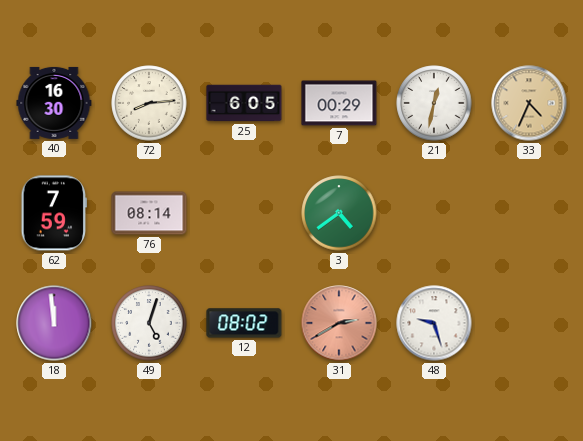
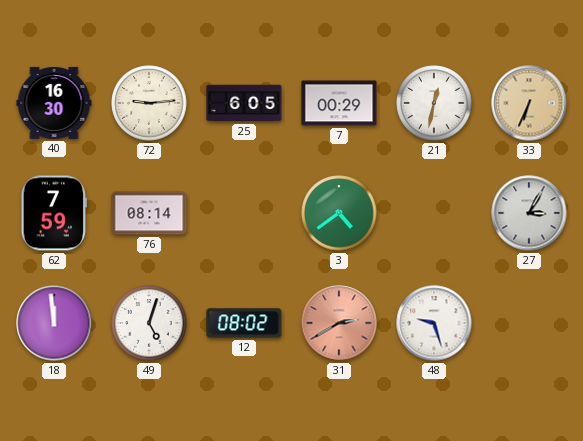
72: 8:14 -> 9:14
33: 4:34 -> 6:34
27: none -> 3:05
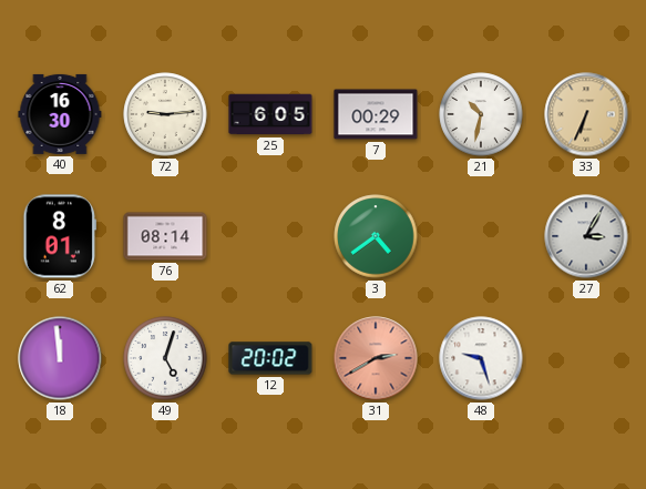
21: 12:32 -> 10:32
62: 7:59 -> 8:01
12: 08:02 -> 20:02
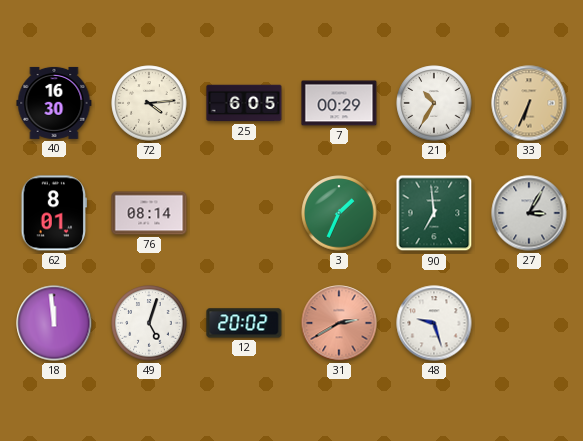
72: 9:14 -> 4:14
21: 10:32 -> 10:35
3: 4:39 -> 1:34
90: none -> 6:59
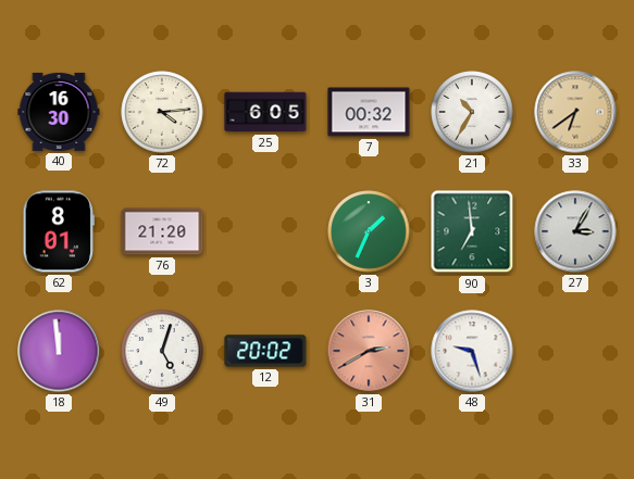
7: 00:29 -> 00:32
33: 6:34 -> 6:39
76: 08:14 -> 21:20
